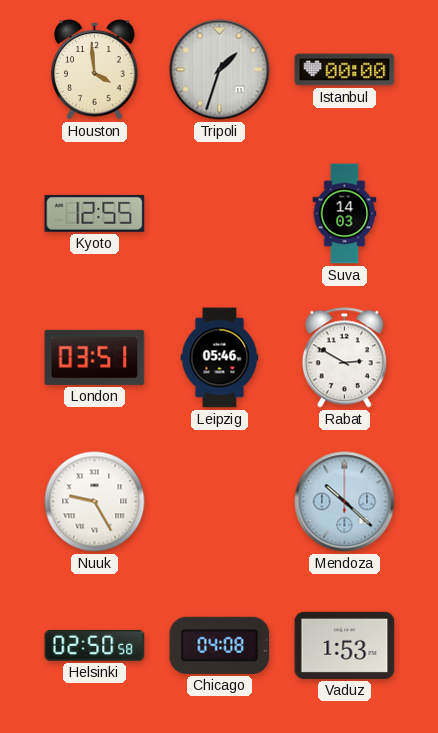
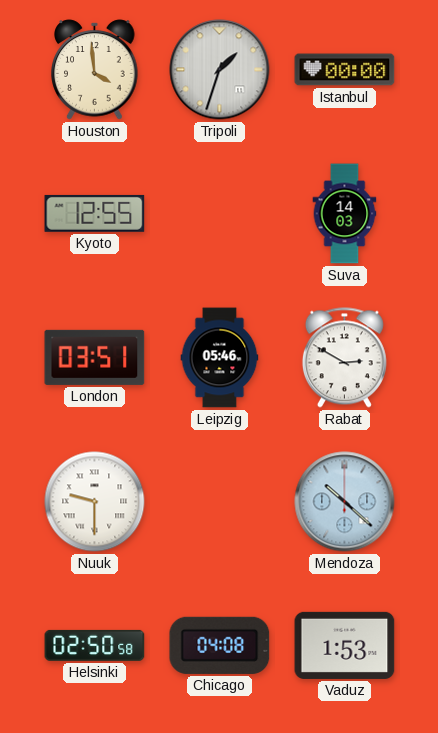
Nuuk: 9:25 -> 9:30
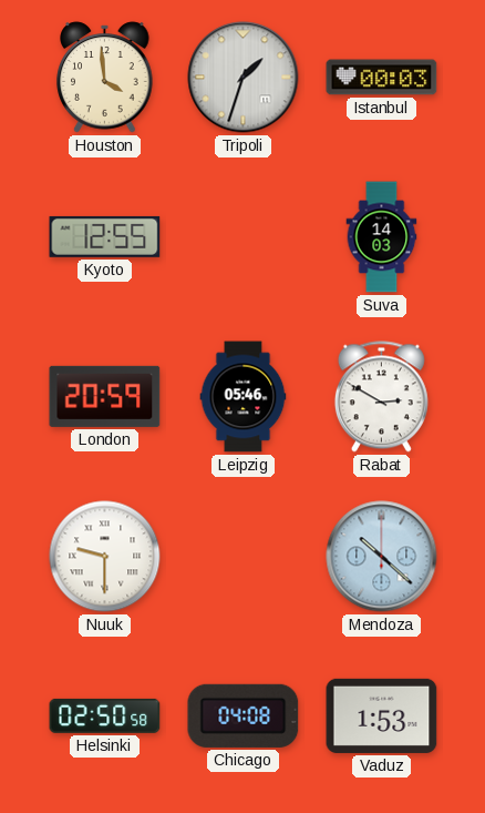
Istanbul: 00:00 -> 00:03
London: 03:51 -> 20:59
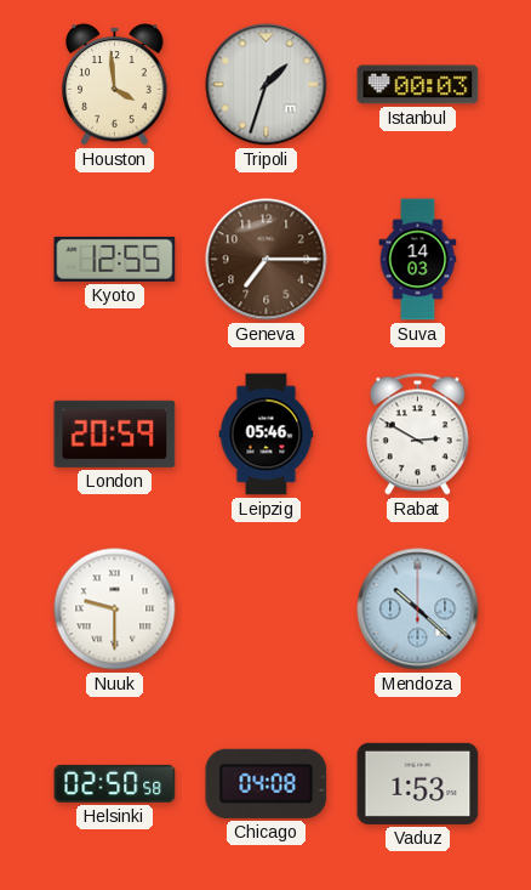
Geneva: none -> 7:15
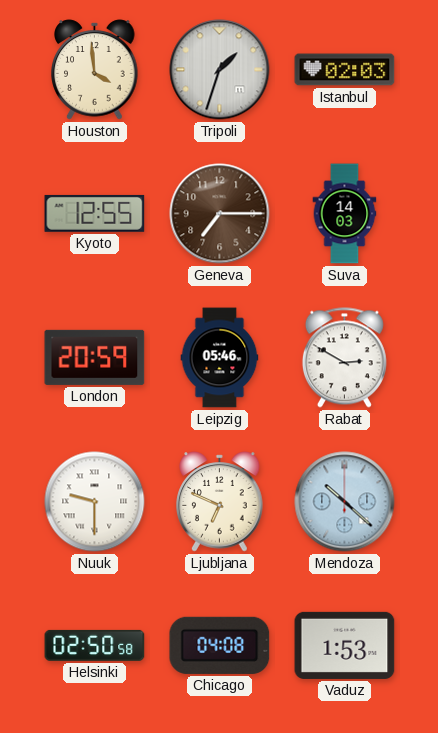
Istanbul: 00:03 -> 02:03
Ljubljana: none -> 6:49
